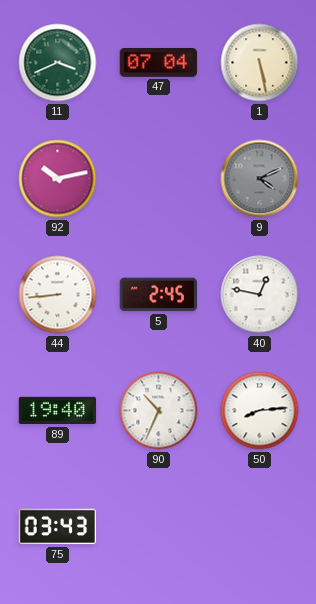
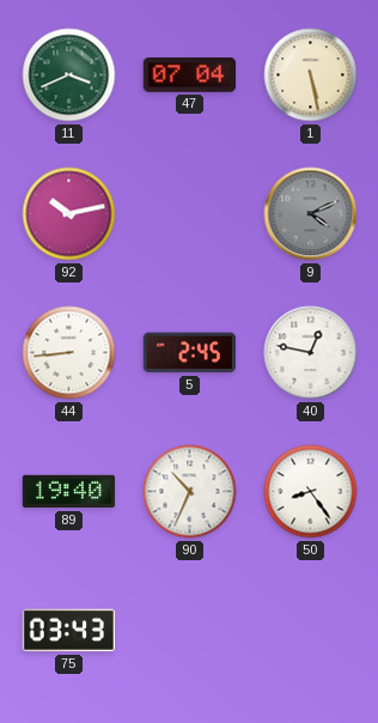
50: 8:14 -> 8:24
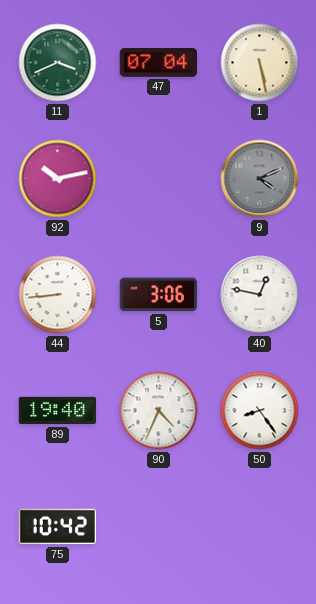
5: 2:45 -> 3:06
90: 10:34 -> 4:34
75: 03:43 -> 10:42
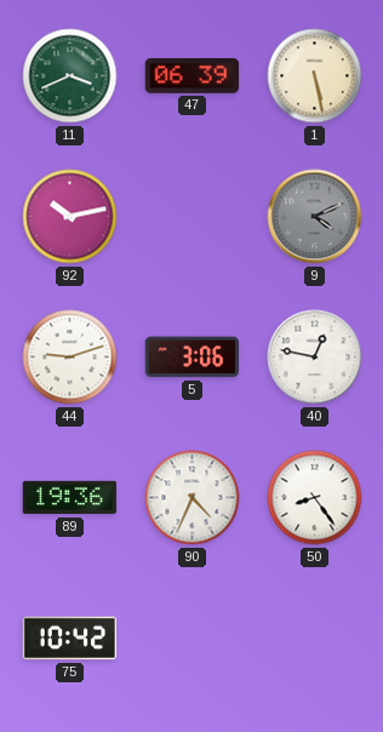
47: 07:04 -> 06:39
44: 8:44 -> 9:12
89: 19:40 -> 19:36
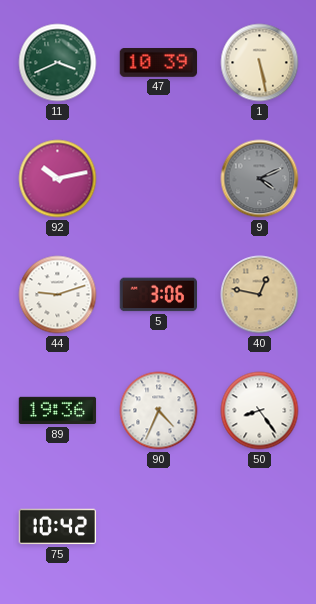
47: 06:39 -> 10:39
40 dial: white -> champagne
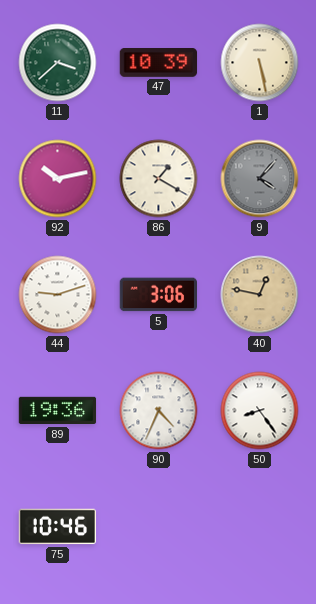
11: 3:41 -> 3:38
86: none -> 1:20
9: 4:11 -> 4:07
75: 10:42 -> 10:46
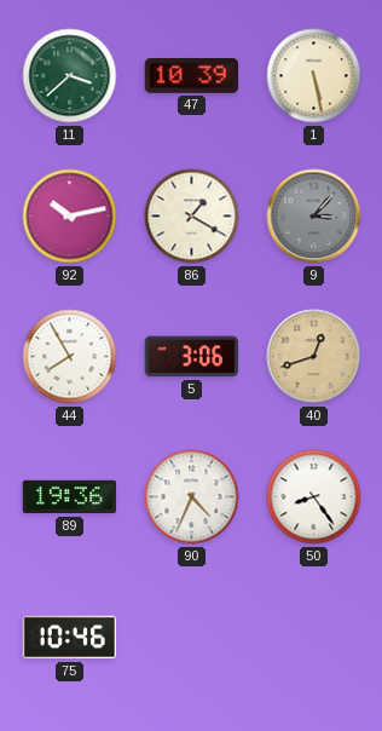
9: 4:07 -> 3:07
44: 9:12 -> 7:55
40: 12:47 -> 12:42
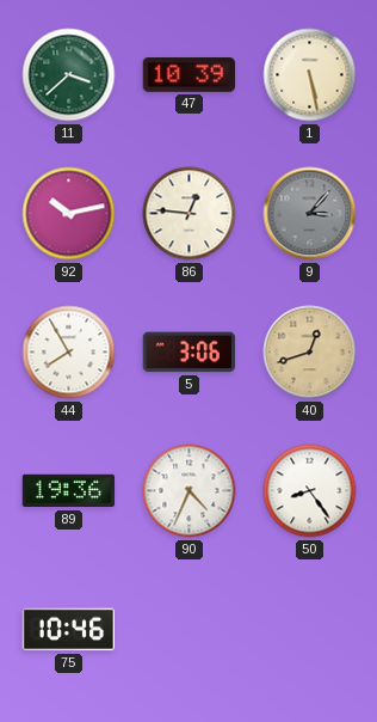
86: 1:20 -> 12:46
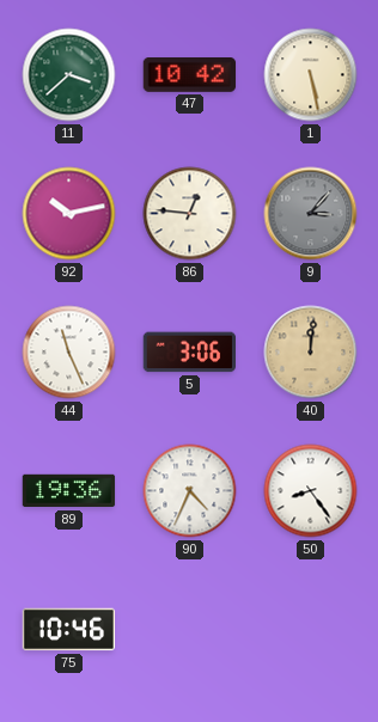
47: 10:39 -> 10:42
44: 7:55 -> 11:26
40: 12:42 -> 12:01
